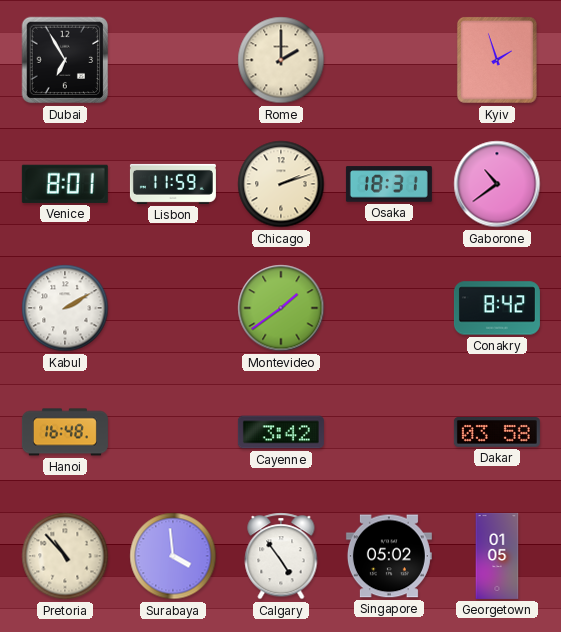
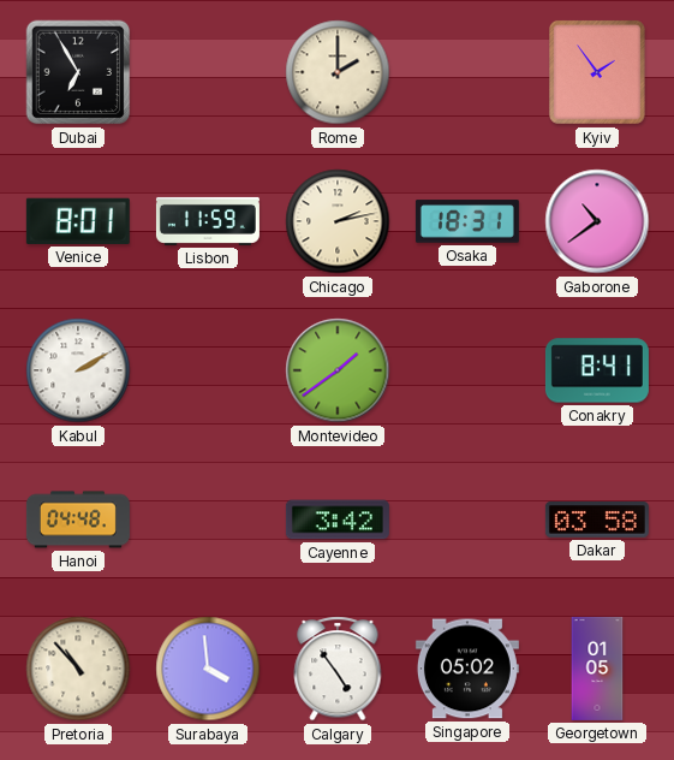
Kyiv: 1:57 -> 1:54
Chicago: 2:12 -> 2:13
Conakry: 8:42 -> 8:41
Hanoi: 16:48 -> 04:48
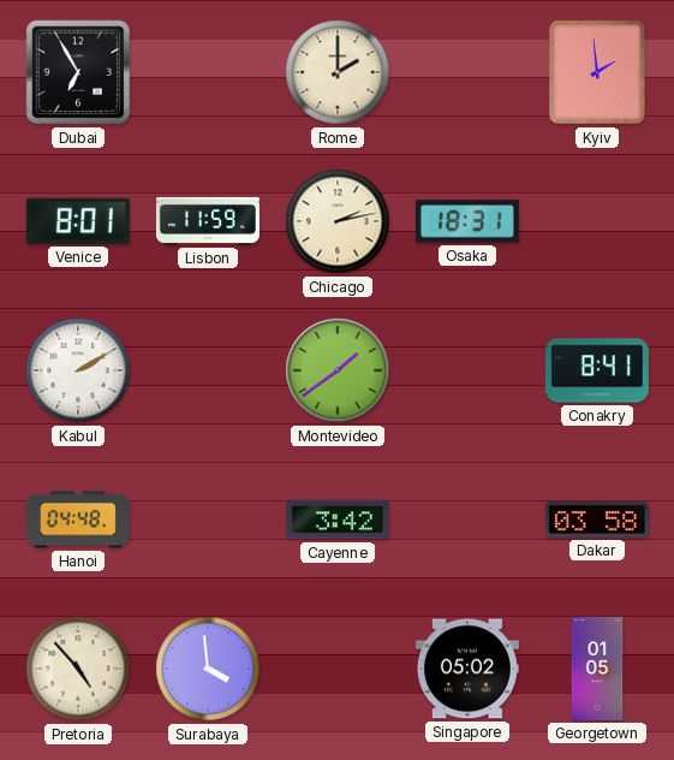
Kyiv: 1:54 -> 1:59
Gaborone: 10:39 -> none
Pretoria: 10:53 -> 4:53
Calgary: 4:54 -> none
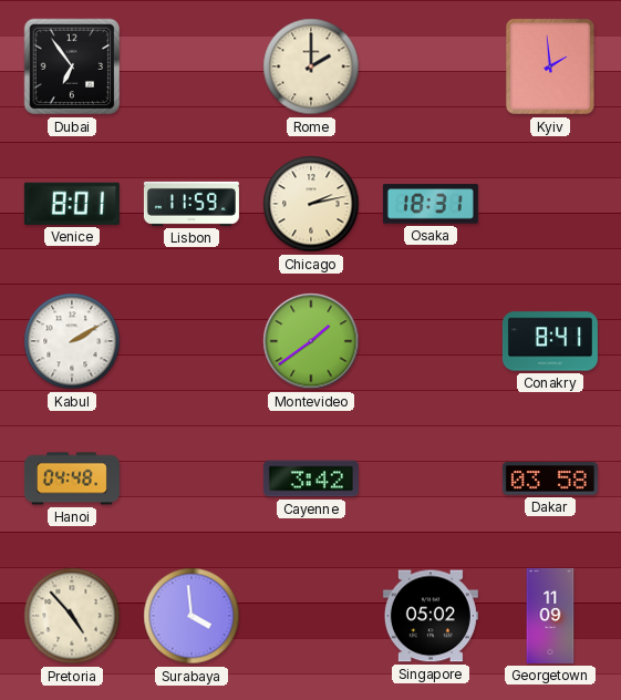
Dubai: 6:55 -> 6:54
Georgetown: 01:05 -> 11:09
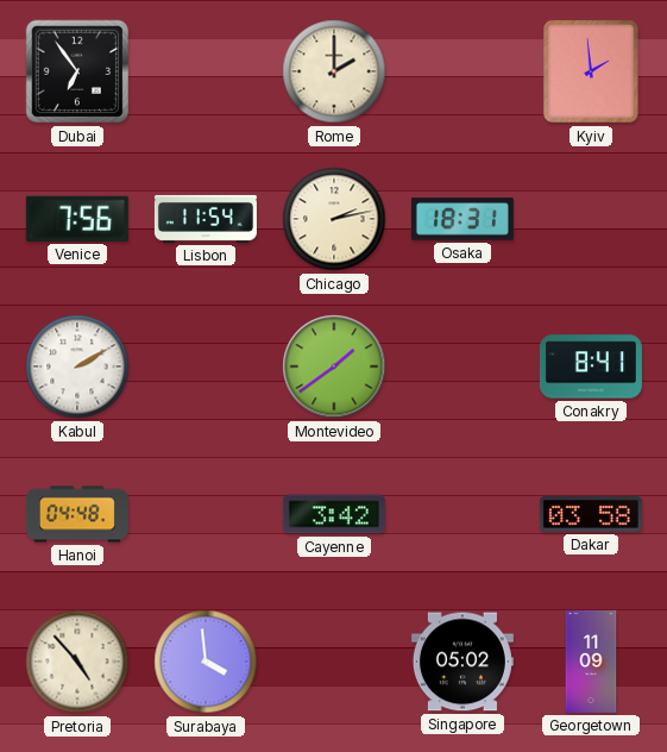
Venice: 8:01 -> 7:56
Lisbon: 11:59 -> 11:54
